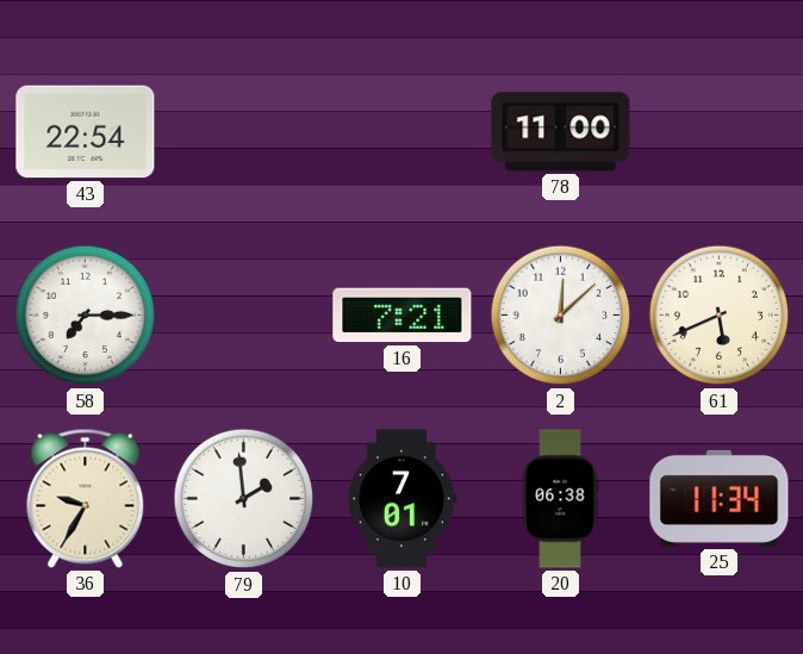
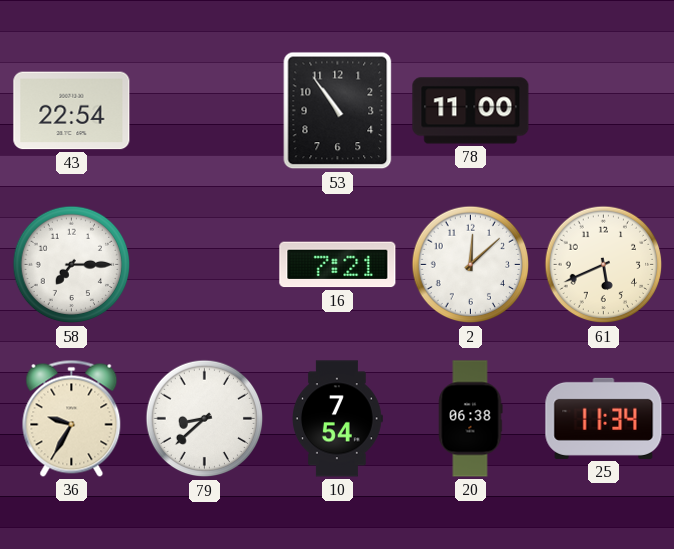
53: none -> 10:54
79: 1:59 -> 8:38
10: 7:01 -> 7:54
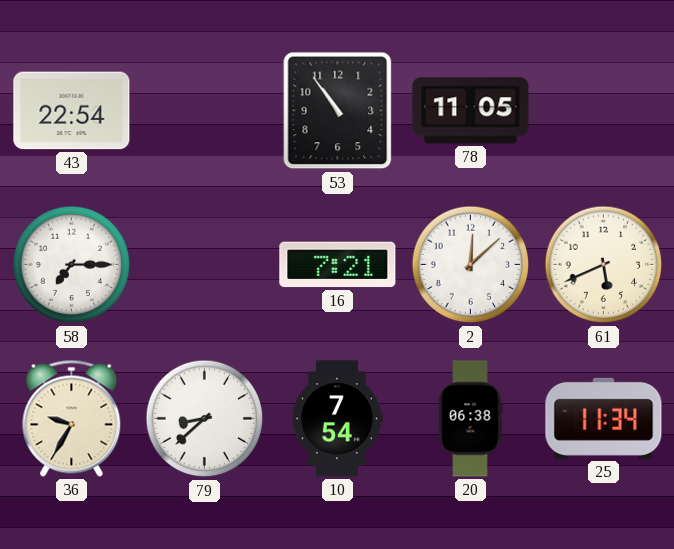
78: 11:00 -> 11:05
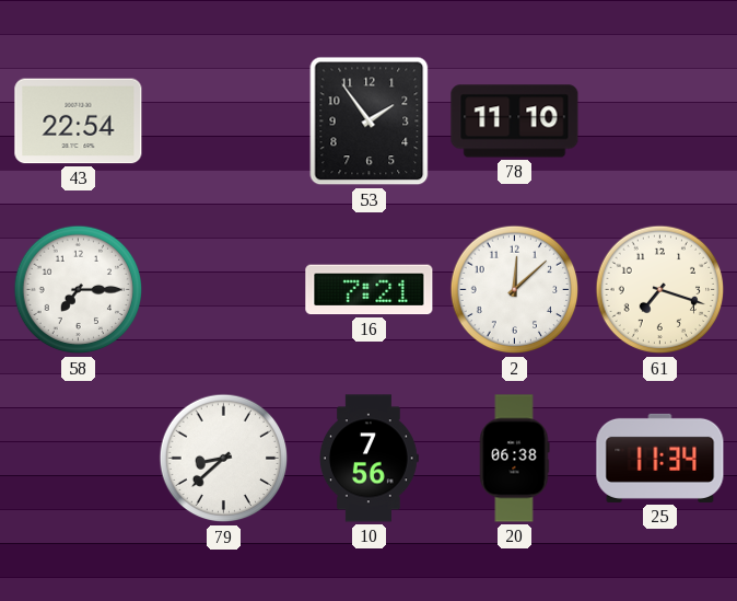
53: 10:54 -> 1:54
78: 11:05 -> 11:10
61: 5:41 -> 7:18
36: 9:35 -> none
10: 7:54 -> 7:56
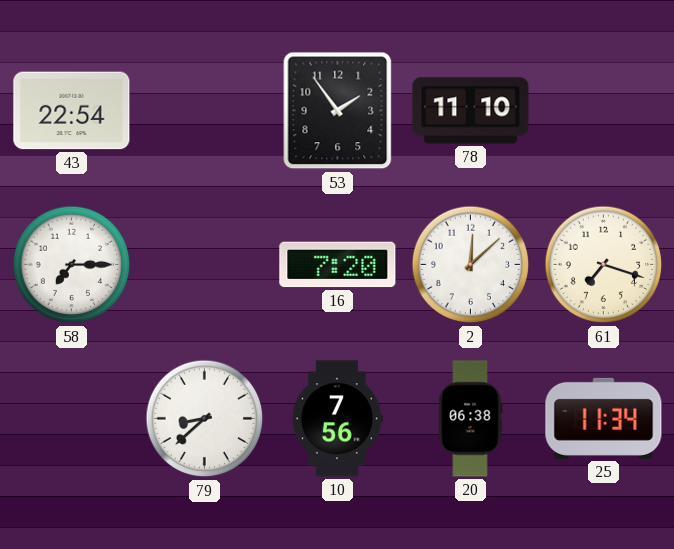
16: 7:21 -> 7:20
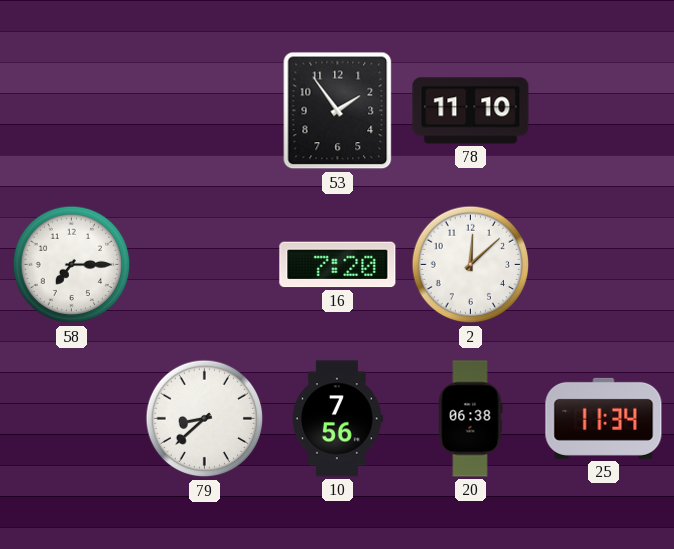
43: 22:54 -> none
61: 7:18 -> none
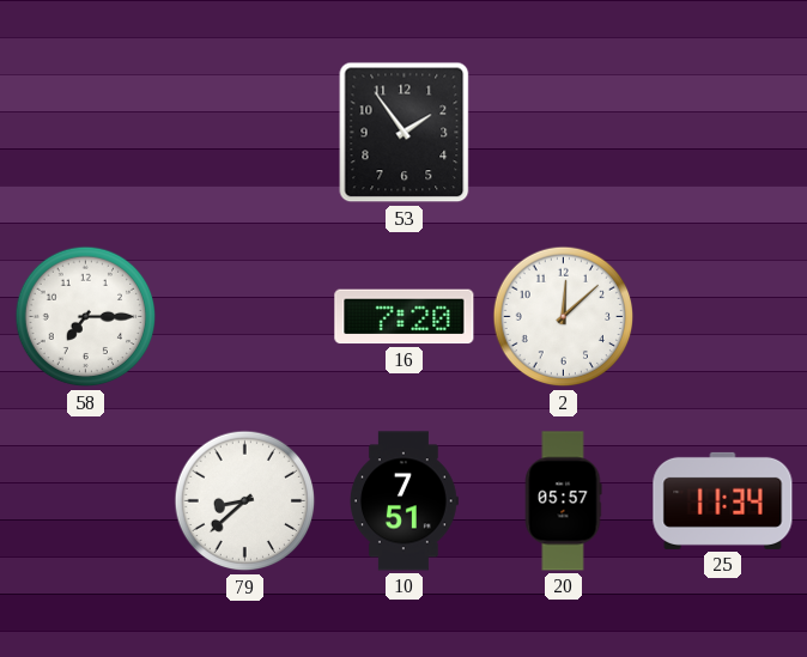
78: 11:10 -> none
10: 7:56 -> 7:51
20: 06:38 -> 05:57
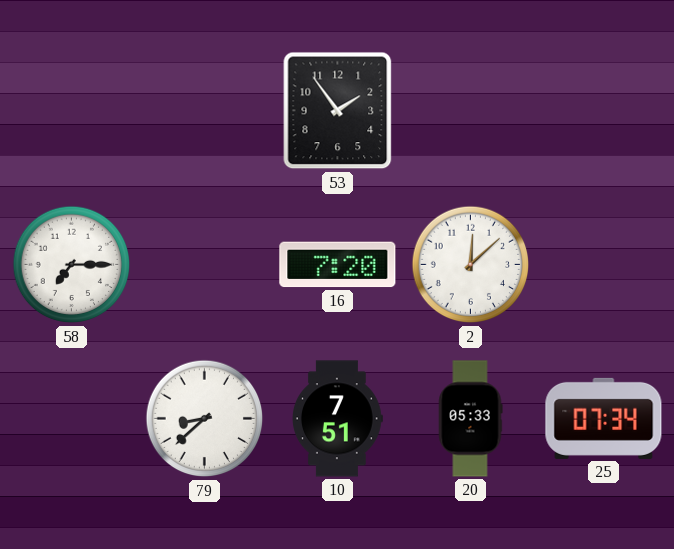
20: 05:57 -> 05:33
25: 11:34 -> 07:34
